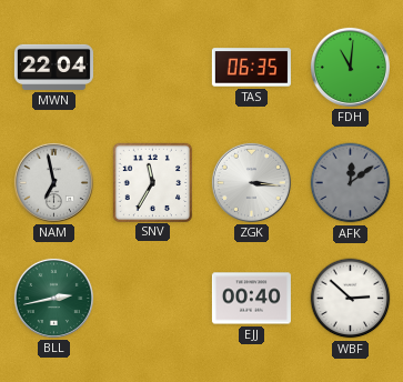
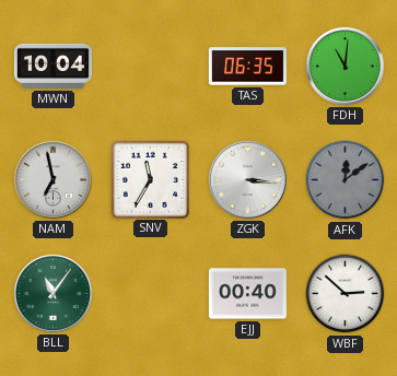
MWN: 22:04 -> 10:04
BLL: 2:43 -> 11:06
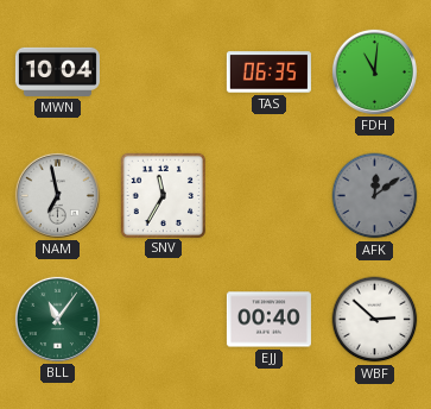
ZGK: 3:16 -> none
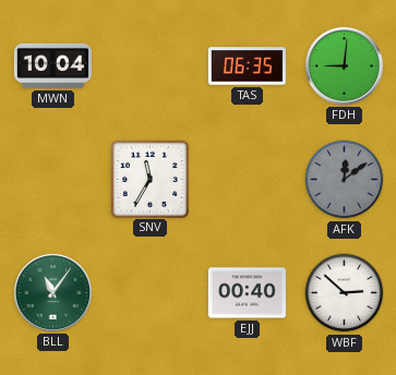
FDH: 11:01 -> 9:01
NAM: 6:58 -> none
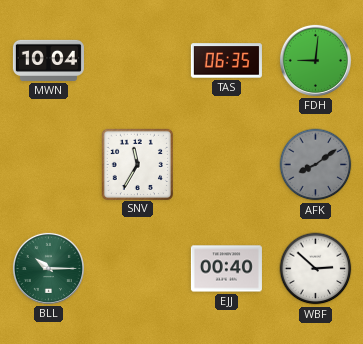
AFK: 12:09 -> 8:09
BLL: 11:06 -> 10:15
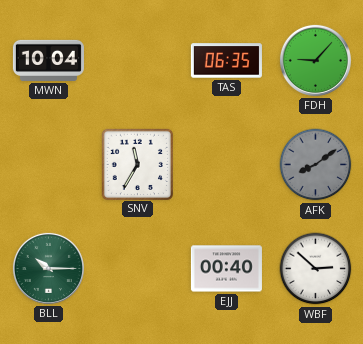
FDH: 9:01 -> 9:07
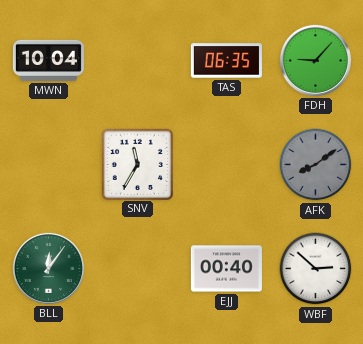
BLL: 10:15 -> 12:06
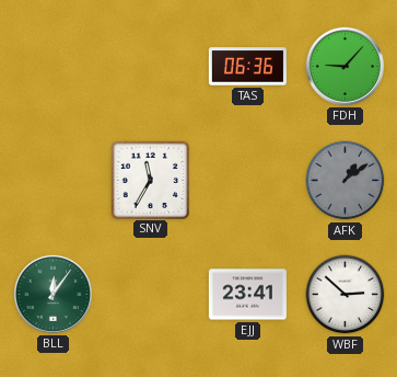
MWN: 10:04 -> none
TAS: 06:35 -> 06:36
AFK: 8:09 -> 1:09
EJJ: 00:40 -> 23:41
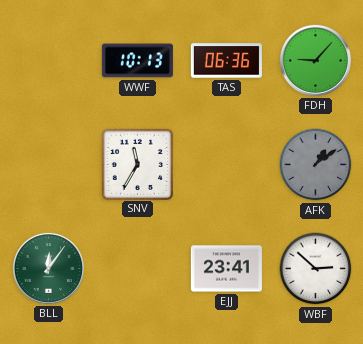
WWF: none -> 10:13
